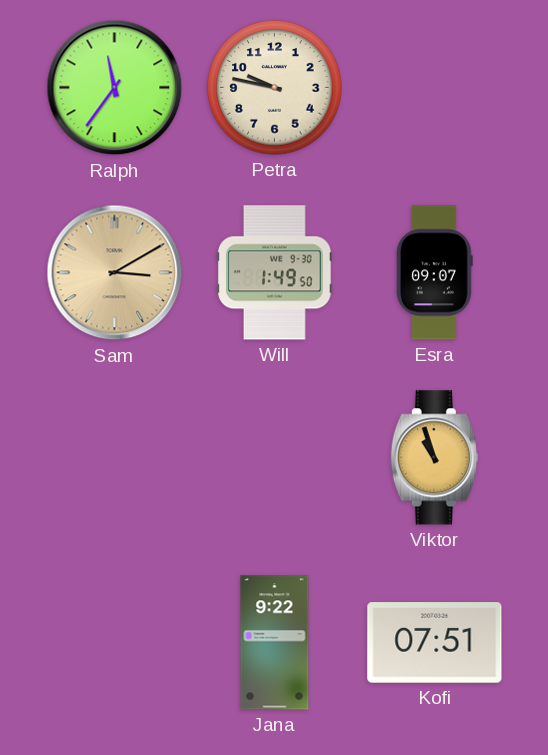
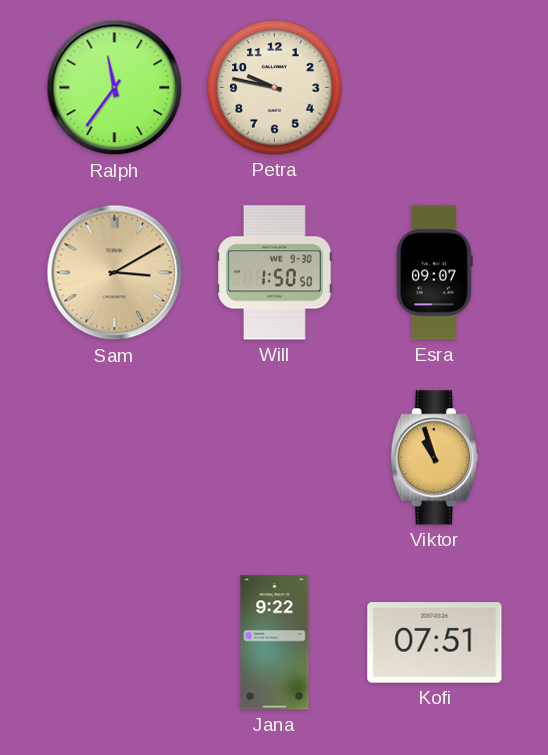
Will: 1:49 -> 1:50
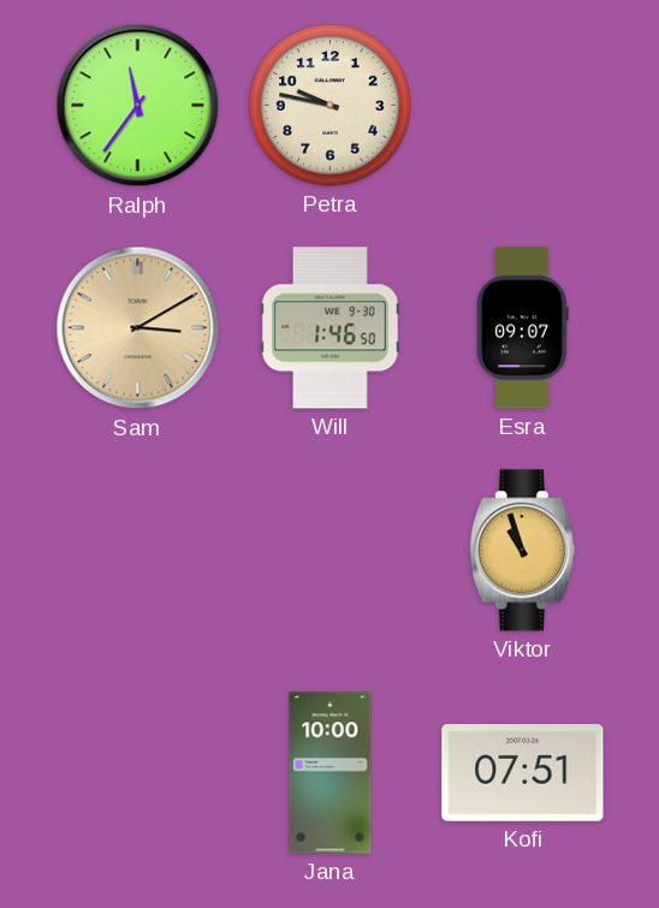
Will: 1:50 -> 1:46
Jana: 9:22 -> 10:00
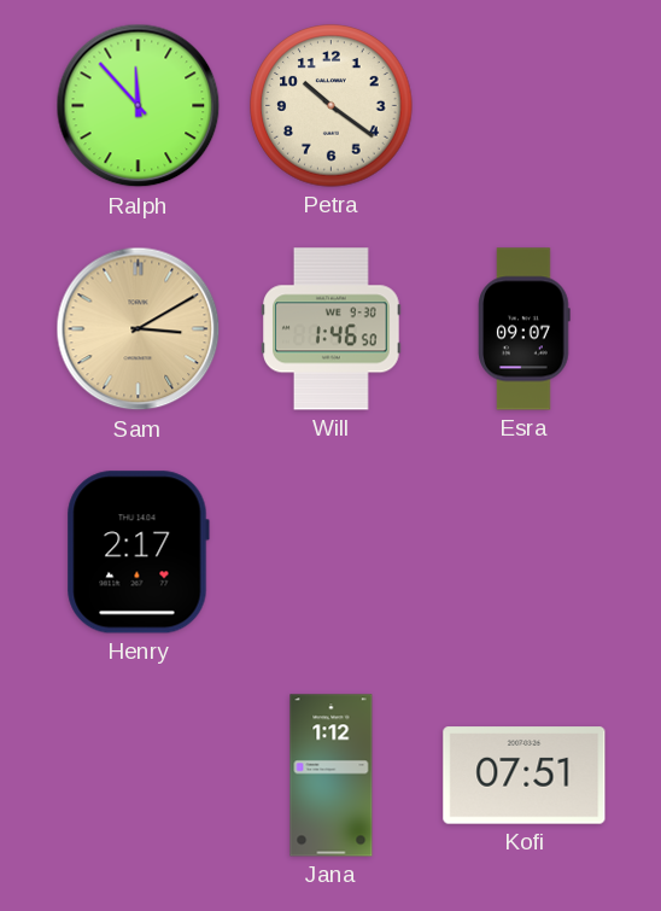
Ralph: 11:36 -> 11:53
Petra: 9:47 -> 10:21
Henry: none -> 2:17
Viktor: 10:57 -> none
Jana: 10:00 -> 1:12
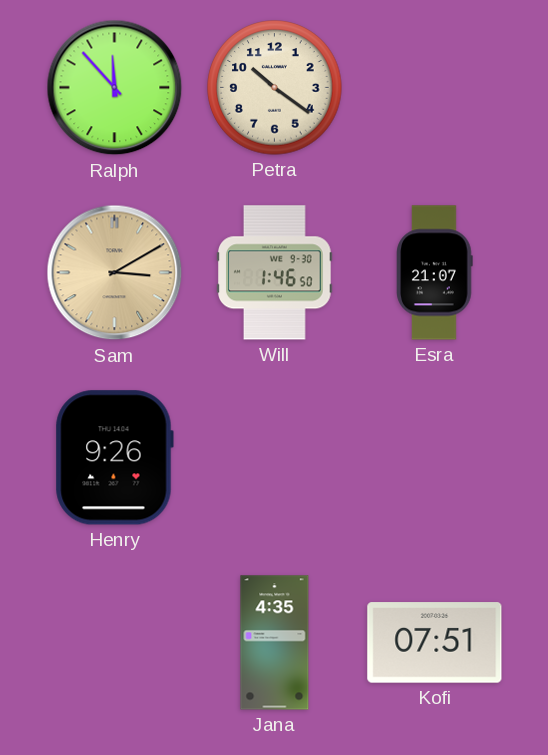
Esra: 09:07 -> 21:07
Henry: 2:17 -> 9:26
Jana: 1:12 -> 4:35
